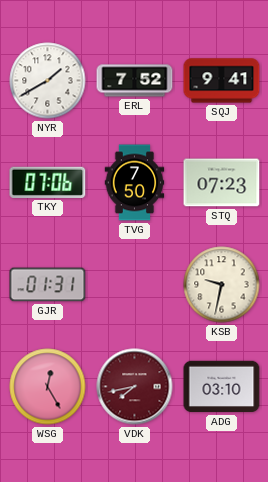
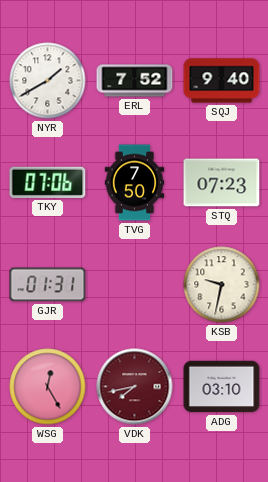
SQJ: 9:41 -> 9:40
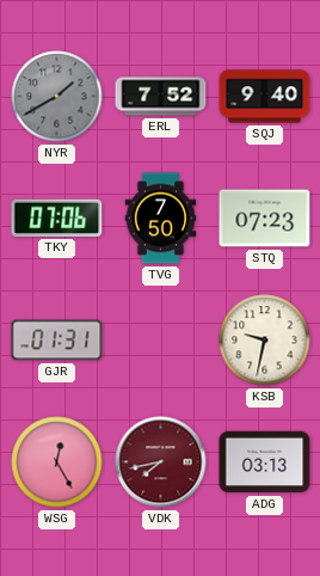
NYR dial: white -> grey
ADG: 03:10 -> 03:13
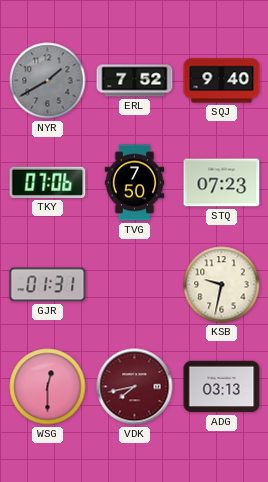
WSG: 12:25 -> 12:30
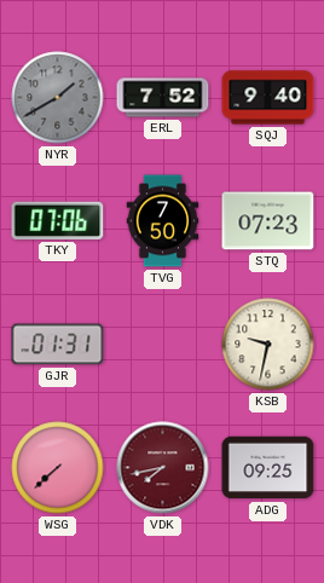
WSG: 12:30 -> 7:38
ADG: 03:13 -> 09:25
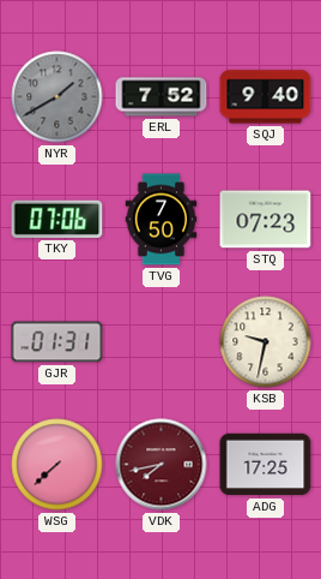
ADG: 09:25 -> 17:25
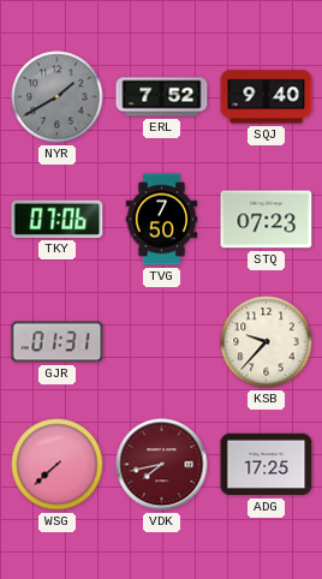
KSB: 9:32 -> 9:37
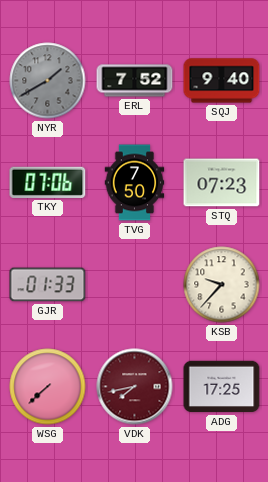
GJR: 01:31 -> 01:33
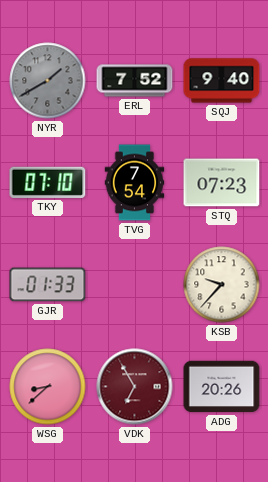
TKY: 07:06 -> 07:10
TVG: 7:50 -> 7:54
WSG: 7:38 -> 8:38
VDK: 7:43 -> 6:55
ADG: 17:25 -> 20:26
